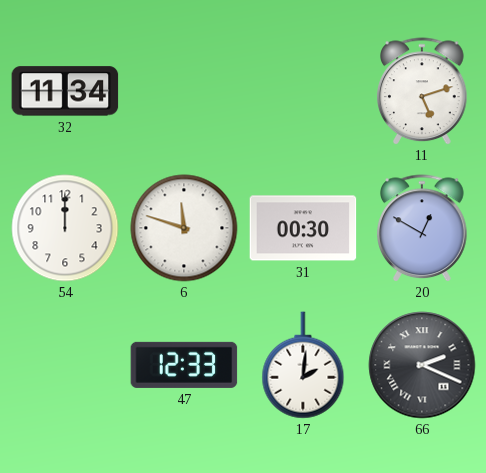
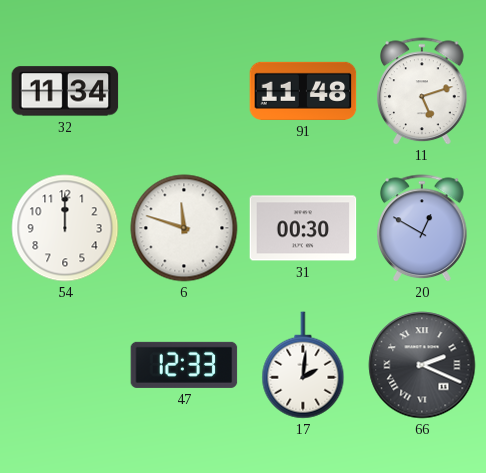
91: none -> 11:48
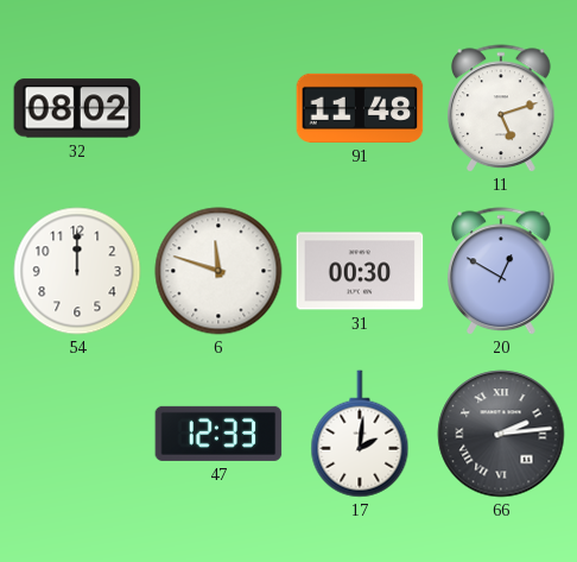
32: 11:34 -> 08:02
66: 2:19 -> 2:14
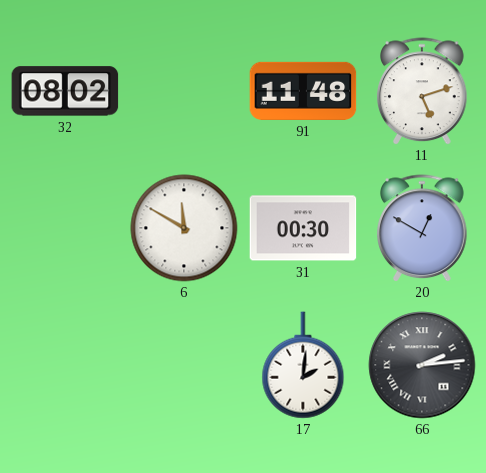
54: 12:00 -> none
6: 11:48 -> 11:50
47: 12:33 -> none
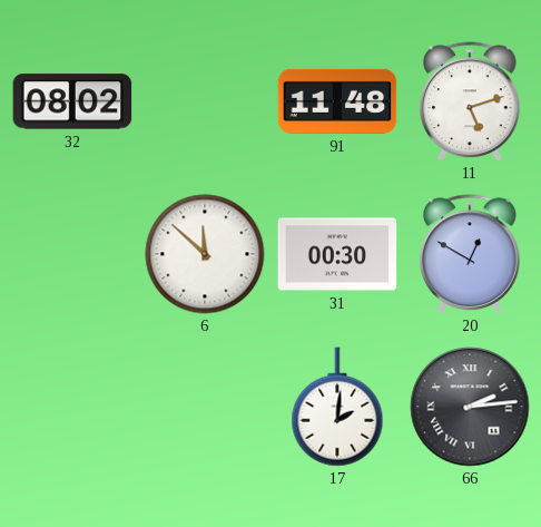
6: 11:50 -> 11:52
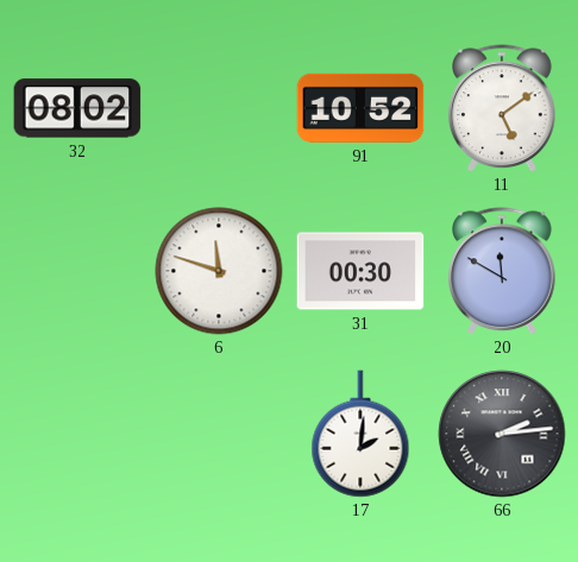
91: 11:48 -> 10:52
11: 5:12 -> 5:09
6: 11:52 -> 11:48
20: 12:50 -> 11:50
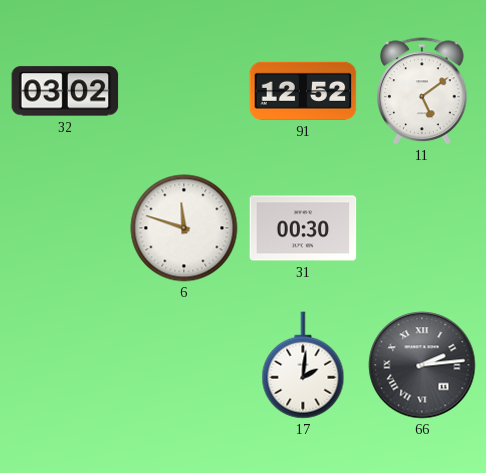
32: 08:02 -> 03:02
91: 10:52 -> 12:52
20: 11:50 -> none
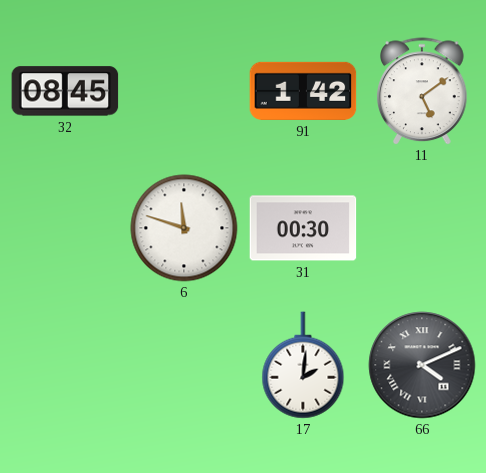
32: 03:02 -> 08:45
91: 12:52 -> 1:42
66: 2:14 -> 4:11
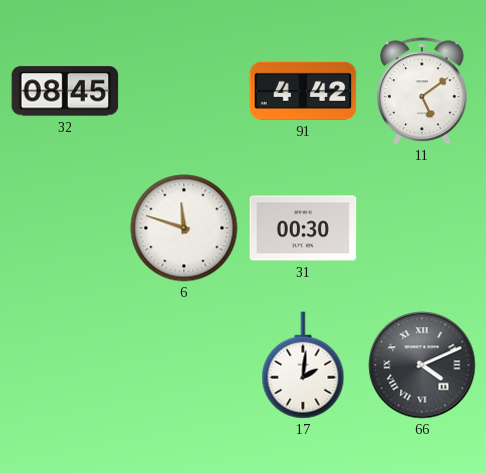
91: 1:42 -> 4:42
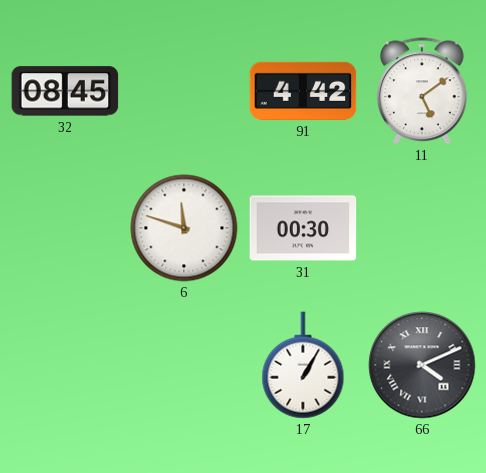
17: 2:01 -> 1:05
